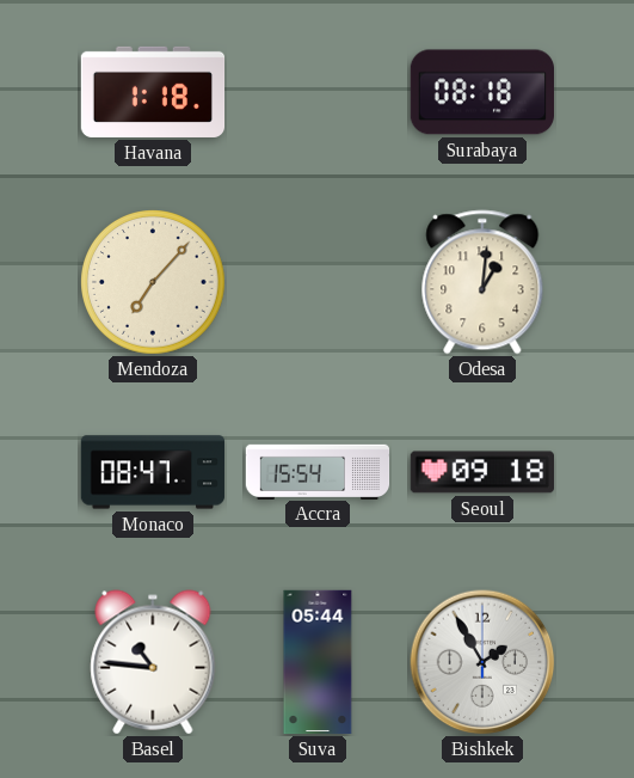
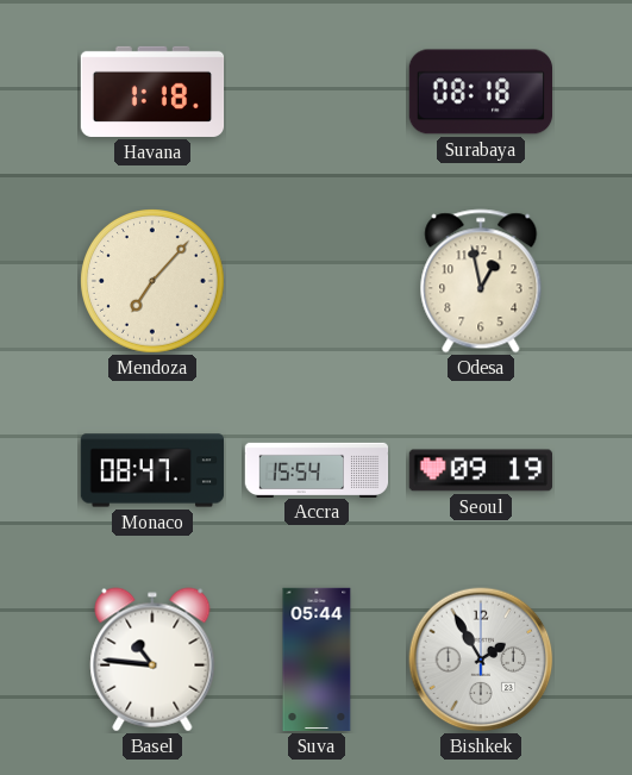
Odesa: 1:01 -> 12:58
Seoul: 09:18 -> 09:19
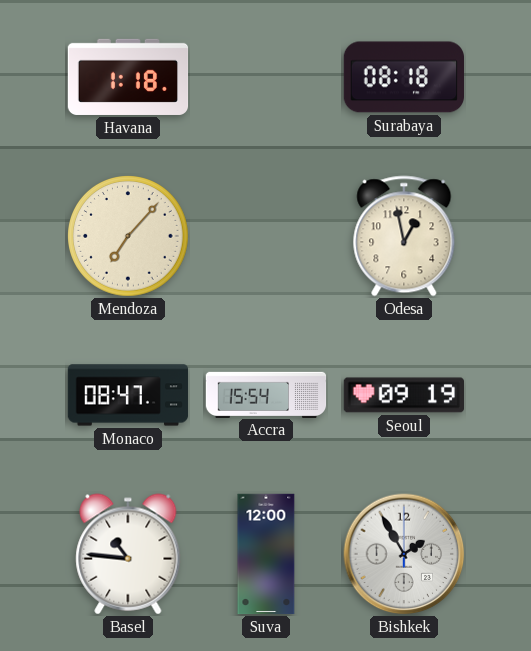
Suva: 05:44 -> 12:00
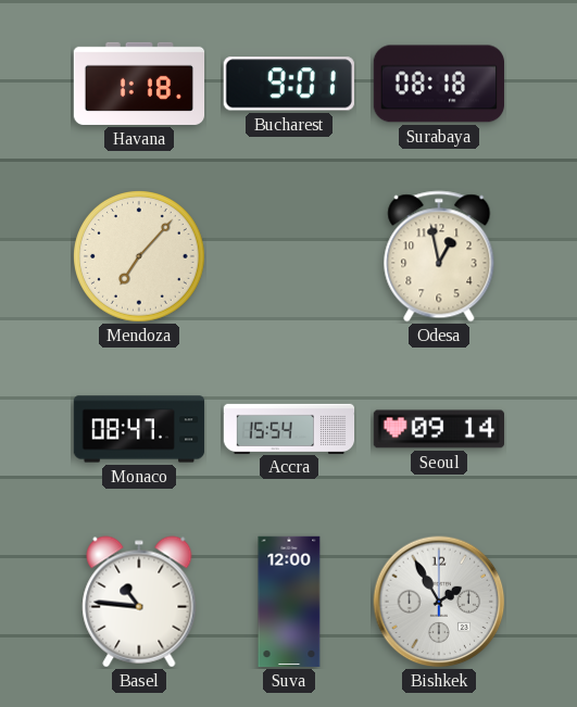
Bucharest: none -> 9:01
Seoul: 09:19 -> 09:14
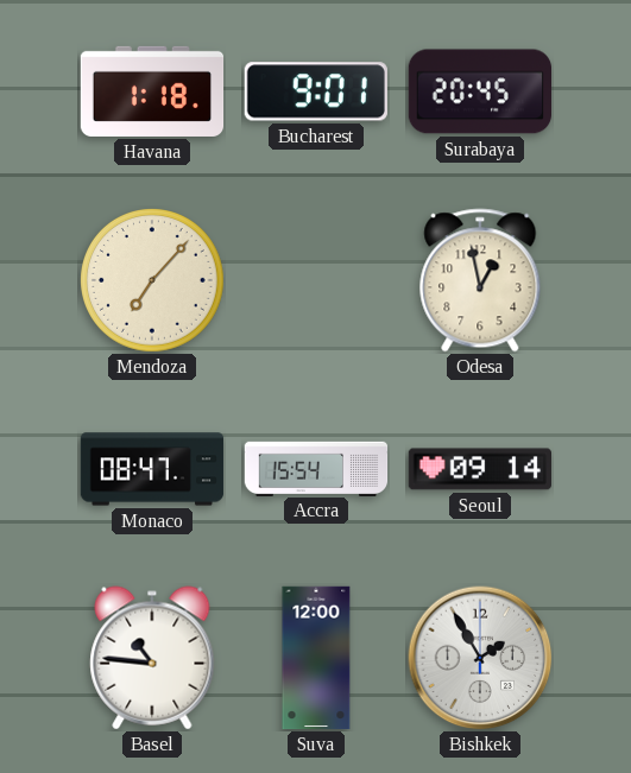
Surabaya: 08:18 -> 20:45
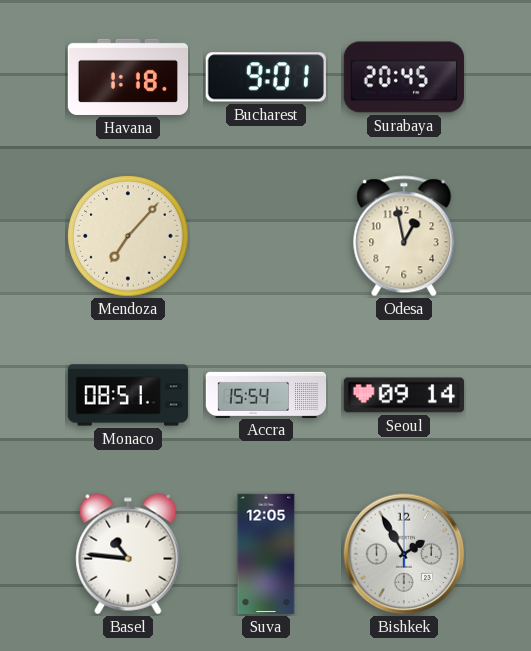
Monaco: 08:47 -> 08:51
Suva: 12:00 -> 12:05
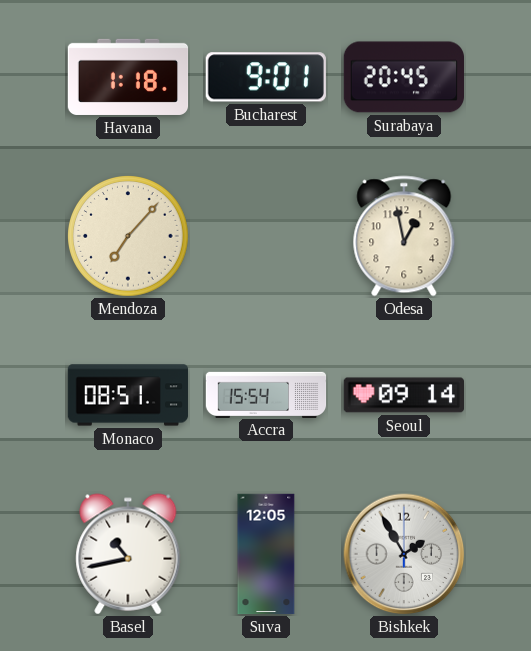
Basel: 10:46 -> 10:43
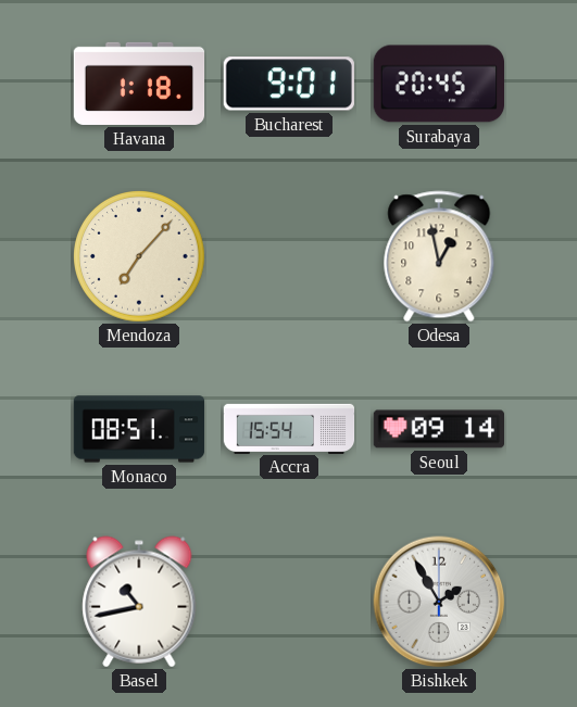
Suva: 12:05 -> none
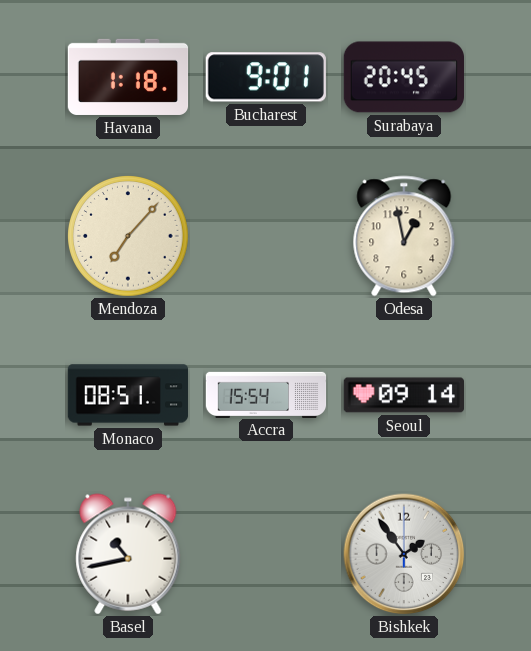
Bishkek: 1:55 -> 1:54
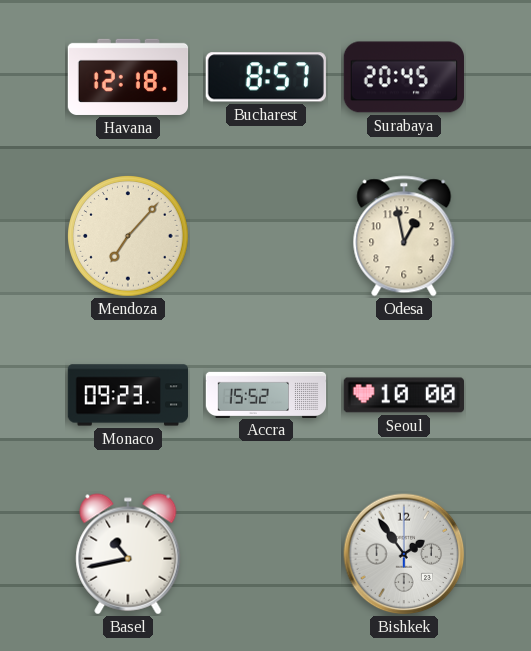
Havana: 1:18 -> 12:18
Bucharest: 9:01 -> 8:57
Monaco: 08:51 -> 09:23
Accra: 15:54 -> 15:52
Seoul: 09:14 -> 10:00
